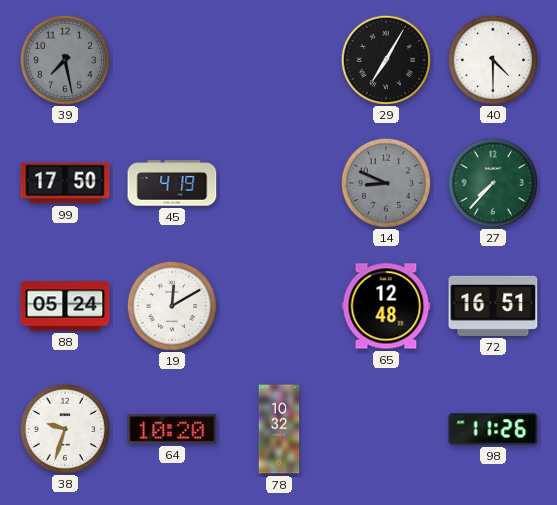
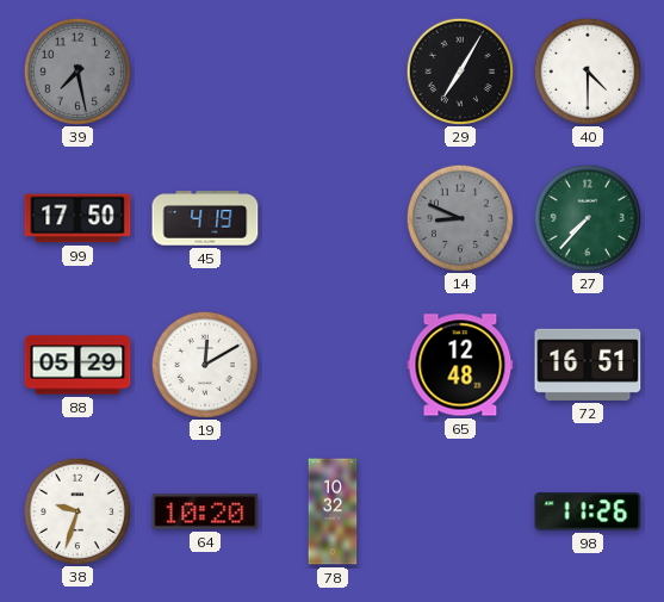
88: 05:24 -> 05:29
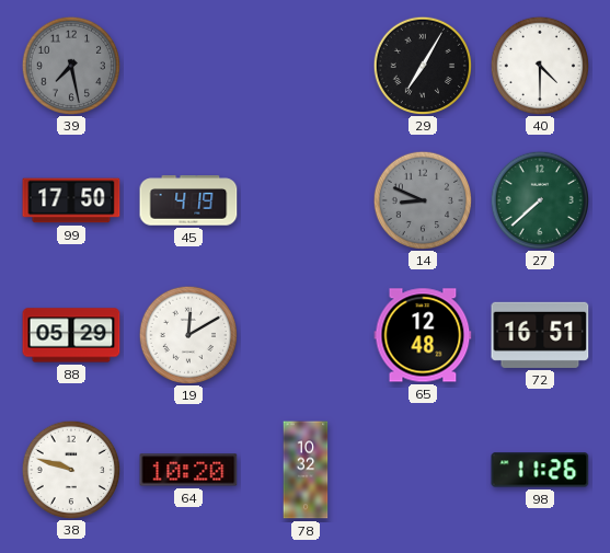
27: 7:37 -> 7:38
38: 9:33 -> 9:48
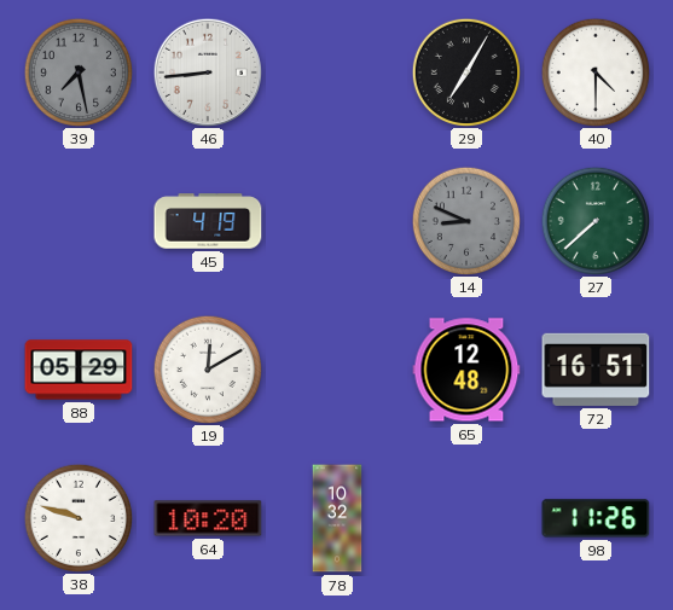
46: none -> 8:44
99: 17:50 -> none
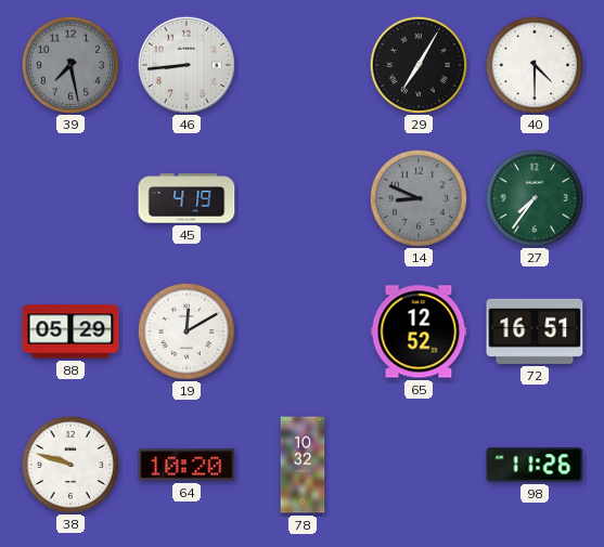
27: 7:38 -> 7:36
65: 12:48 -> 12:52
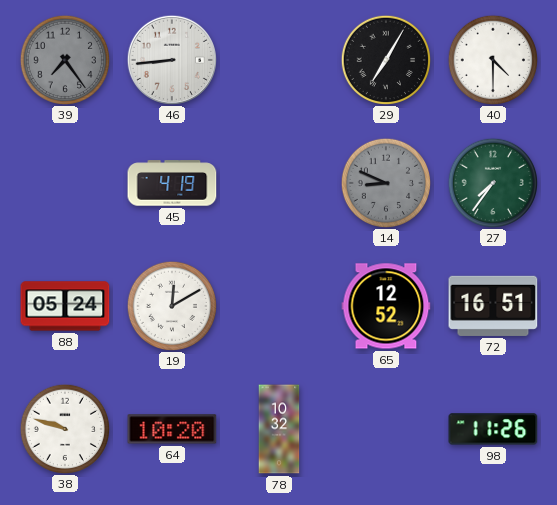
39: 7:28 -> 7:24
88: 05:29 -> 05:24
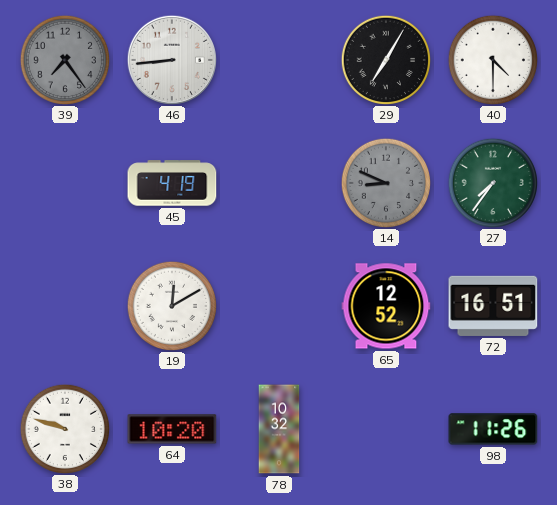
88: 05:24 -> none
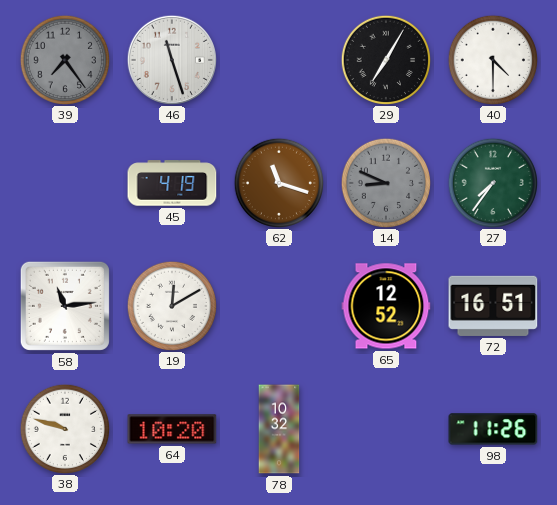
46: 8:44 -> 11:27
62: none -> 11:18
58: none -> 11:14
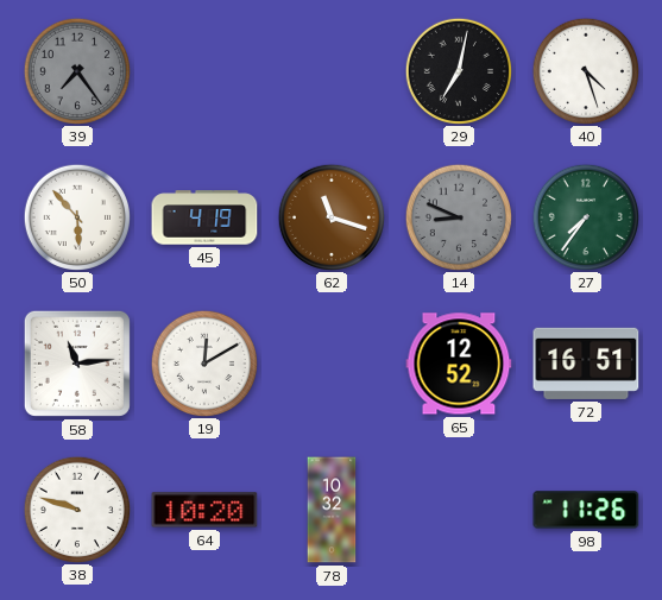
46: 11:27 -> none
29: 7:05 -> 7:02
40: 4:30 -> 4:27
50: none -> 5:53
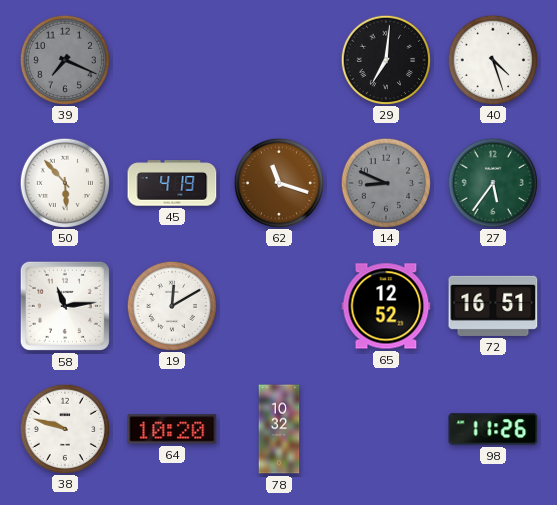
39: 7:24 -> 7:19
29: 7:02 -> 7:01
27: 7:36 -> 5:36
